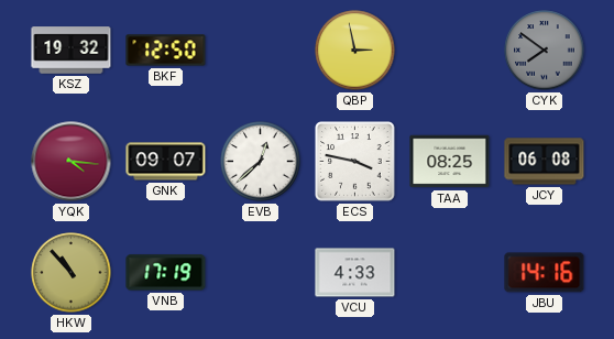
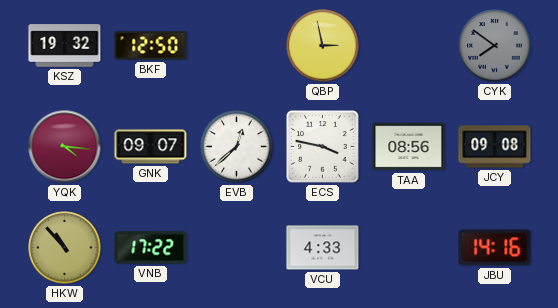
TAA: 08:25 -> 08:56
JCY: 06:08 -> 09:08
VNB: 17:19 -> 17:22
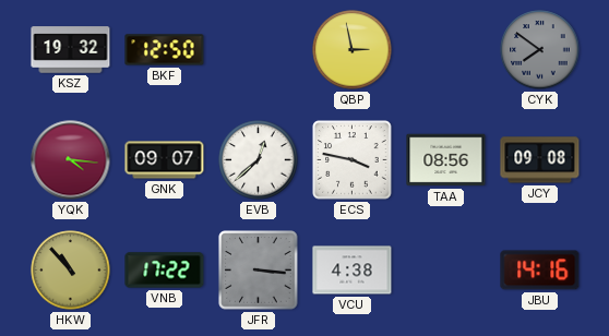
JFR: none -> 3:16
VCU: 4:33 -> 4:38
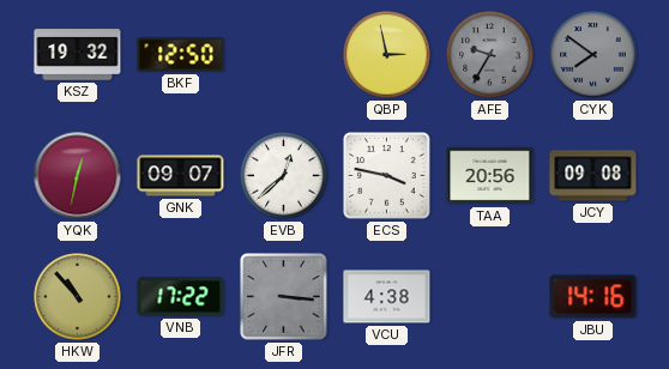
AFE: none -> 9:35
YQK: 4:16 -> 12:32
TAA: 08:56 -> 20:56
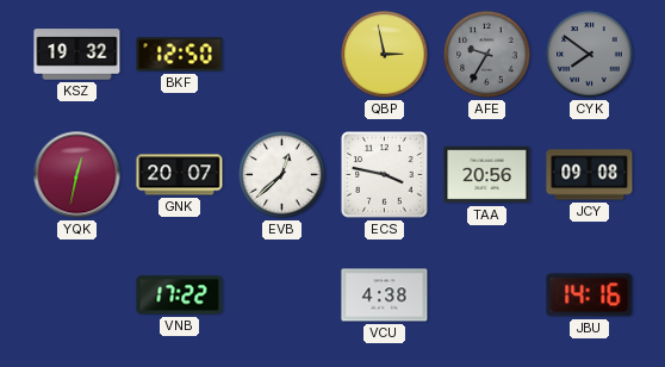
GNK: 09:07 -> 20:07
HKW: 10:53 -> none
JFR: 3:16 -> none
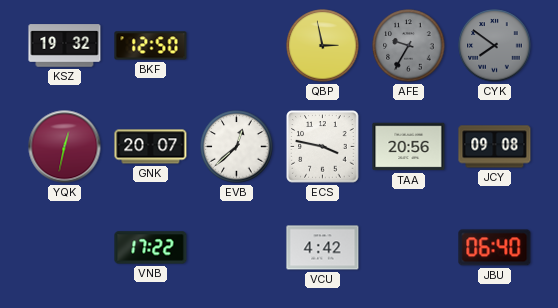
VCU: 4:38 -> 4:42
JBU: 14:16 -> 06:40
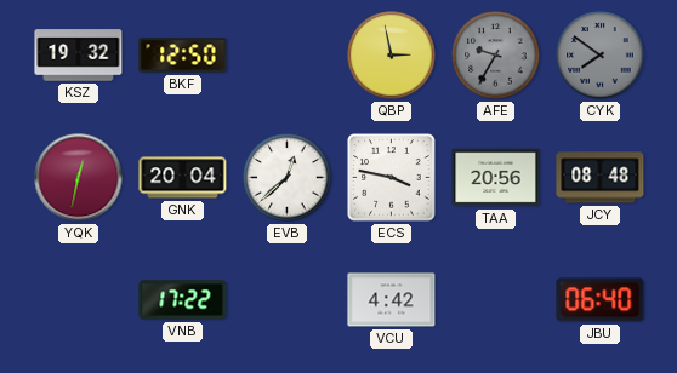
GNK: 20:07 -> 20:04
JCY: 09:08 -> 08:48
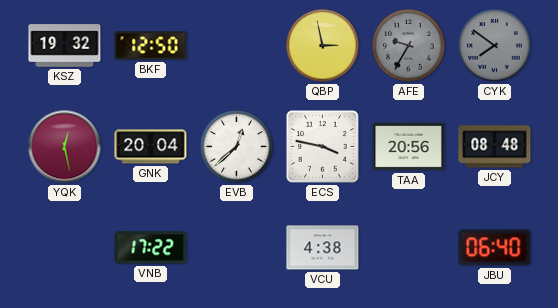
YQK: 12:32 -> 12:28
VCU: 4:42 -> 4:38
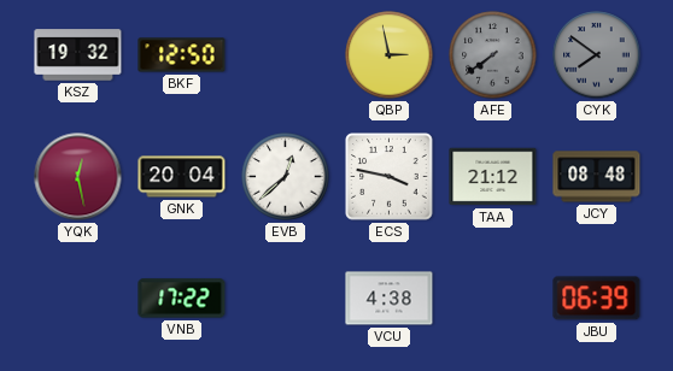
AFE: 9:35 -> 7:39
TAA: 20:56 -> 21:12
JBU: 06:40 -> 06:39
